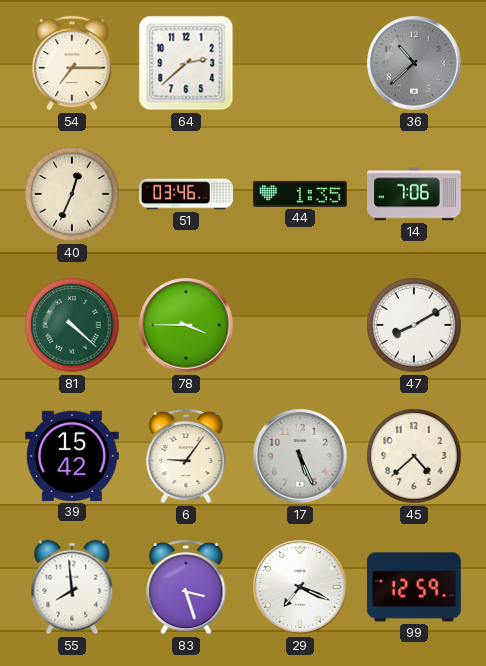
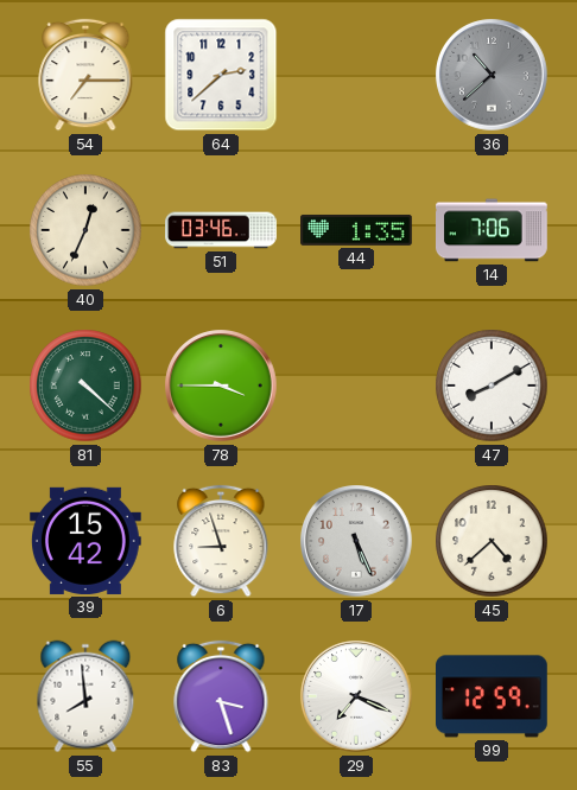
6: 9:06 -> 8:57
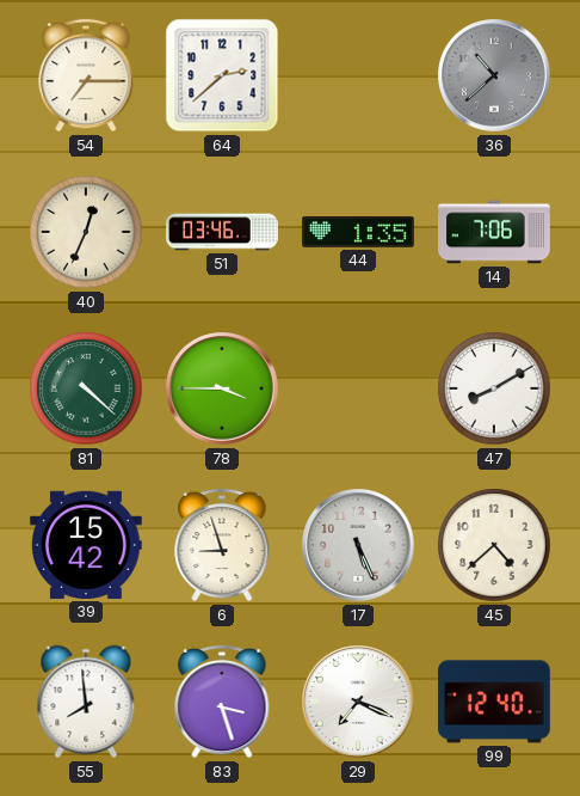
99: 12:59 -> 12:40
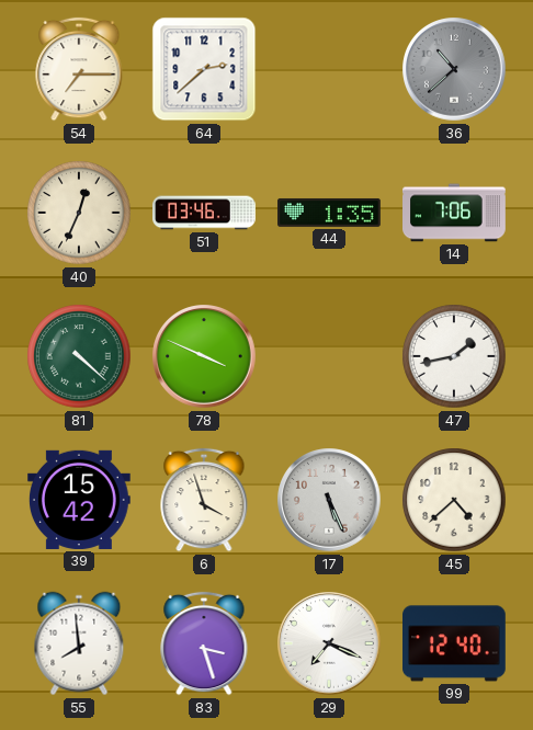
78: 3:45 -> 3:49
47: 8:10 -> 1:43
6: 8:57 -> 3:57
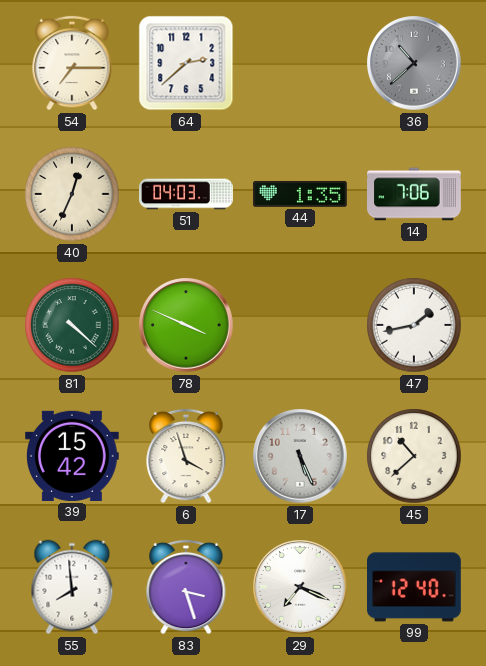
51: 03:46 -> 04:03
45: 4:38 -> 10:38
